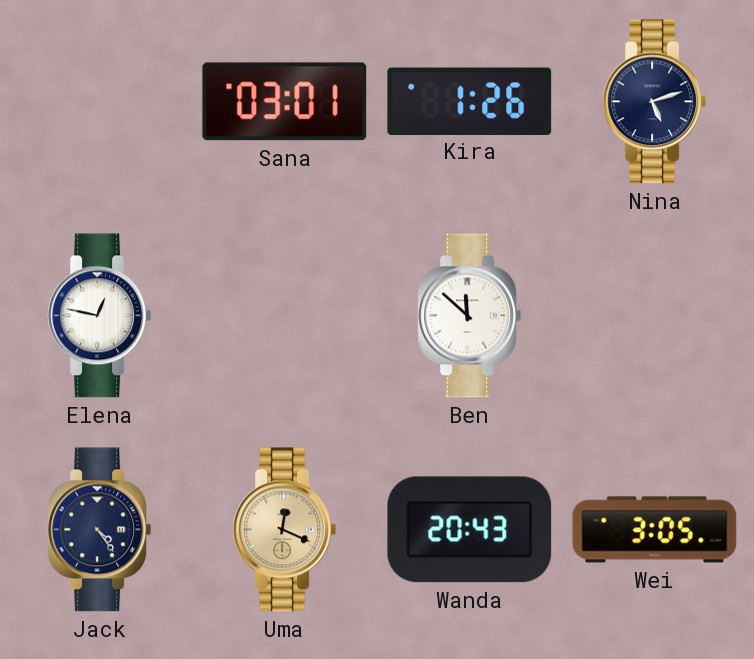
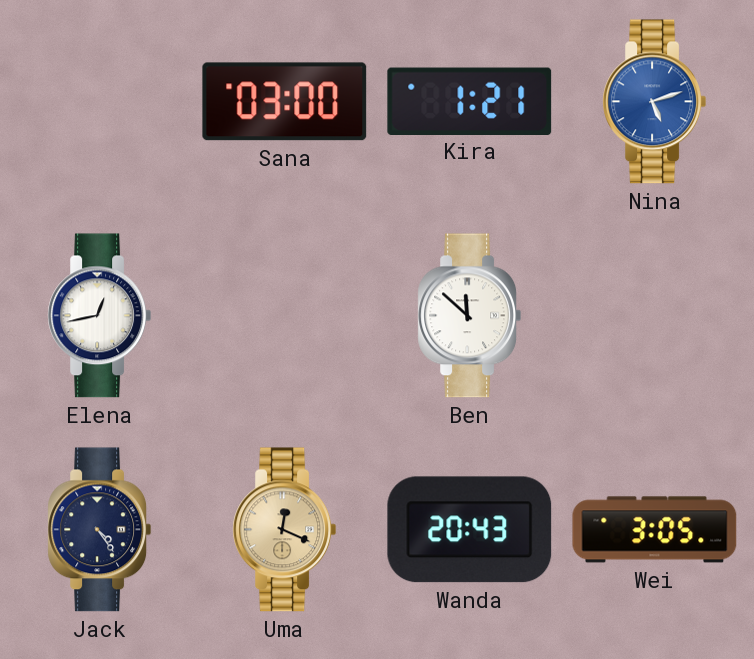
Sana: 03:01 -> 03:00
Kira: 1:26 -> 1:21
Nina dial: navy -> blue
Elena: 12:47 -> 12:43
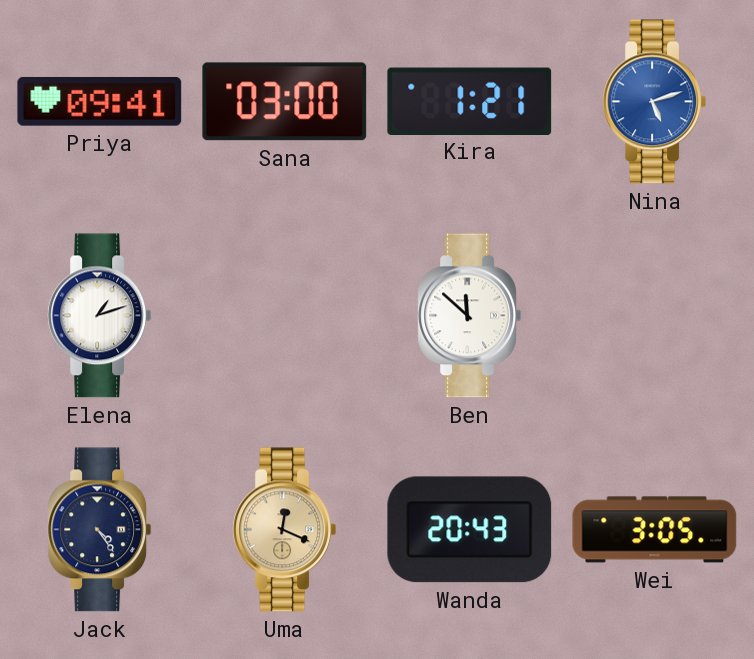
Priya: none -> 09:41
Elena: 12:43 -> 1:12
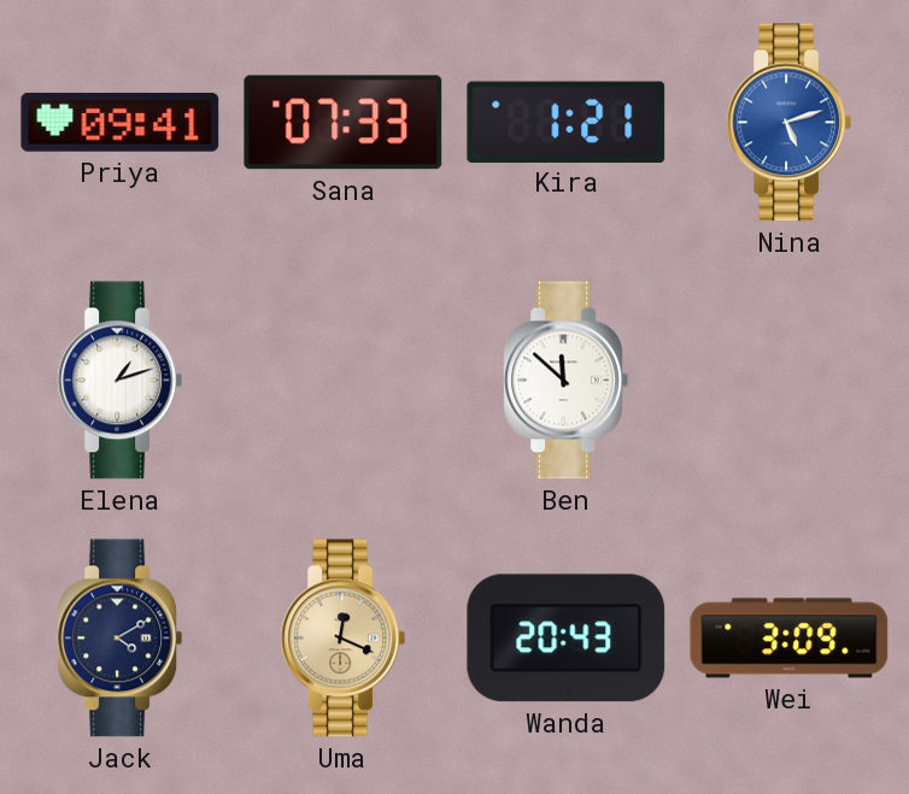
Sana: 03:00 -> 07:33
Jack: 4:24 -> 4:10
Wei: 3:05 -> 3:09
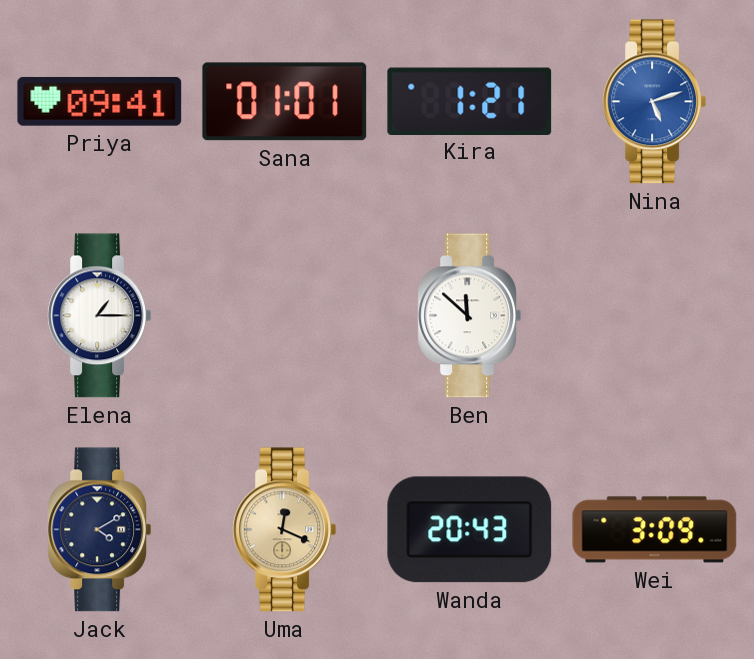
Sana: 07:33 -> 01:01
Elena: 1:12 -> 1:15
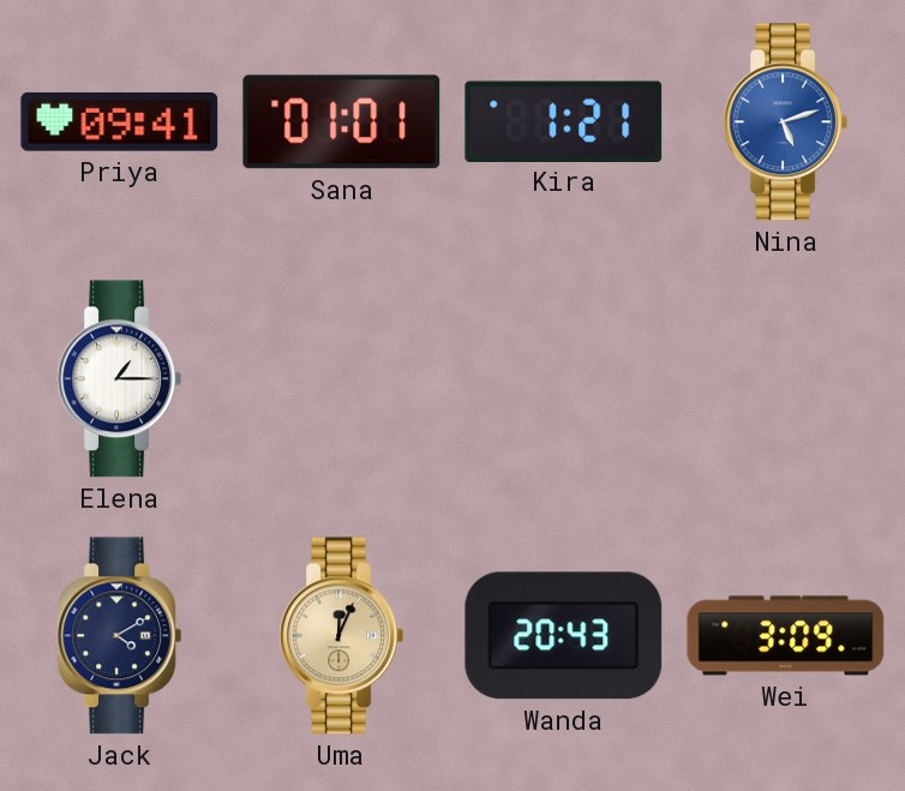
Ben: 11:52 -> none
Uma: 12:19 -> 12:04
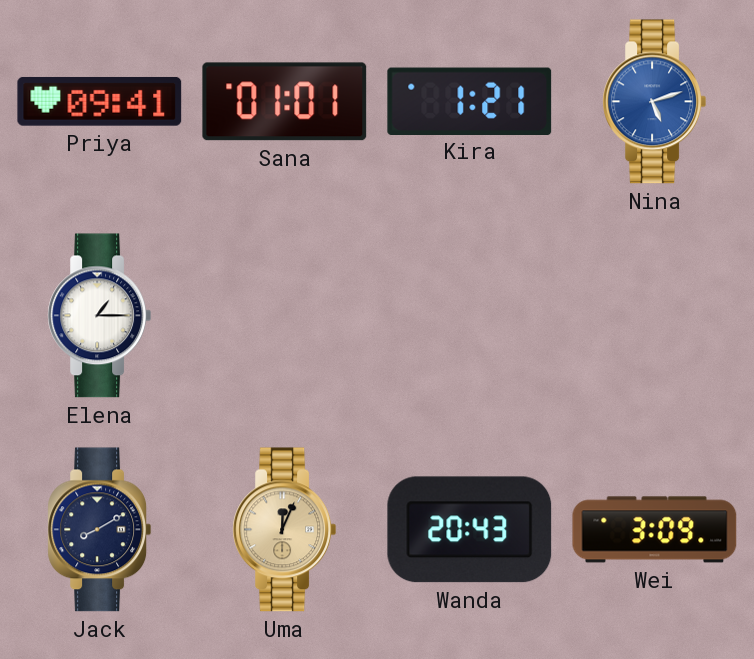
Jack: 4:10 -> 8:10
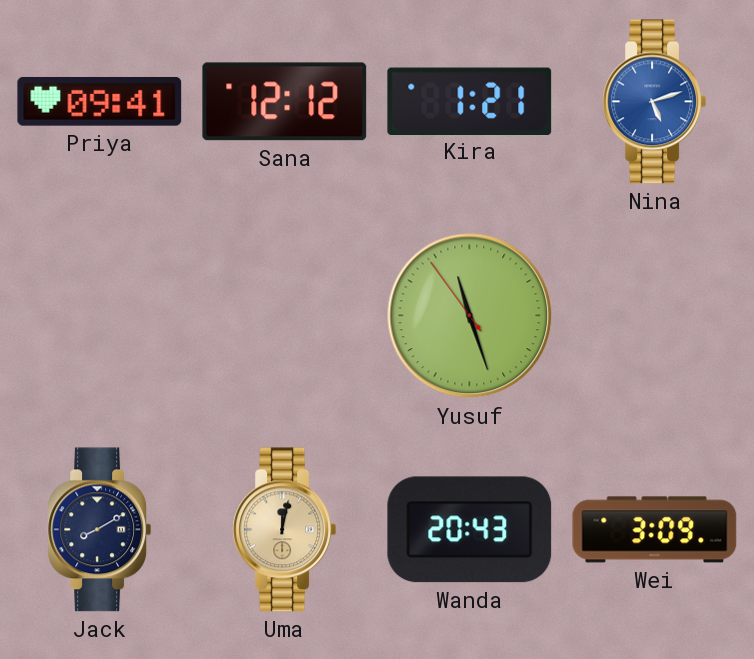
Sana: 01:01 -> 12:12
Elena: 1:15 -> none
Yusuf: none -> 11:26
Uma: 12:04 -> 12:02
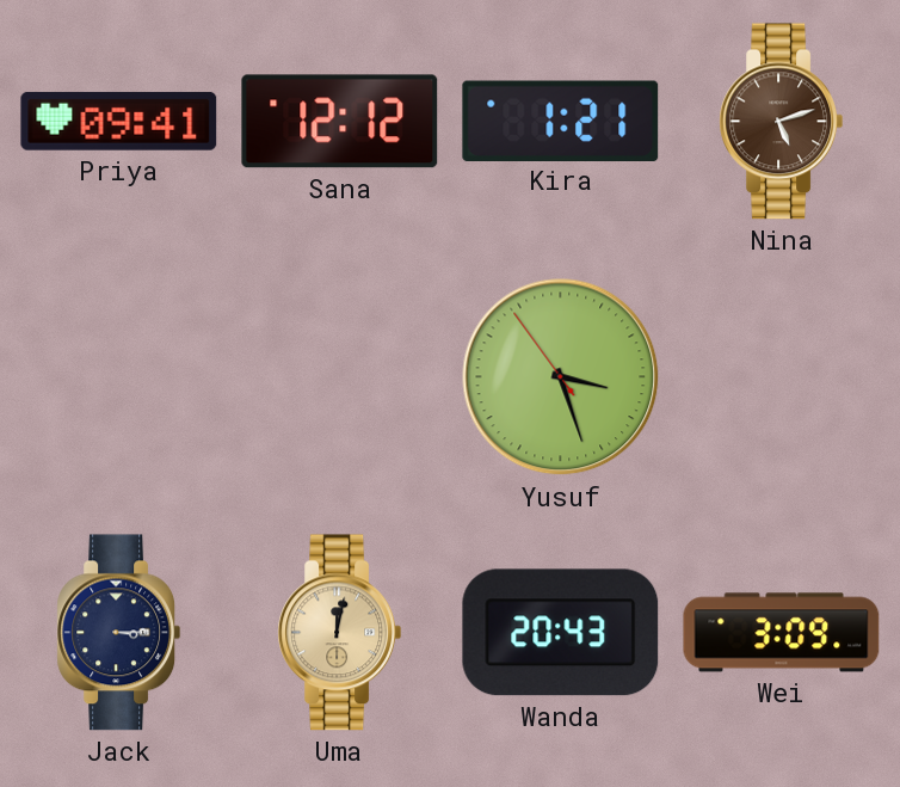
Nina dial: blue -> brown
Yusuf: 11:26 -> 3:26
Jack: 8:10 -> 3:15
